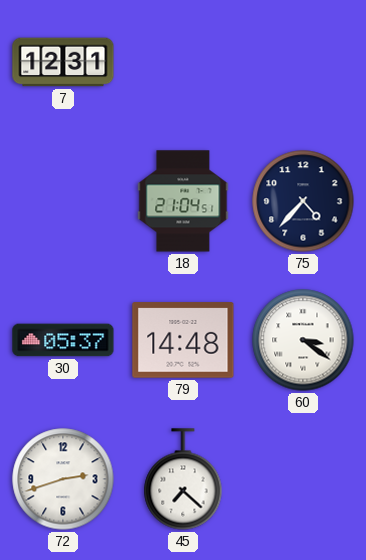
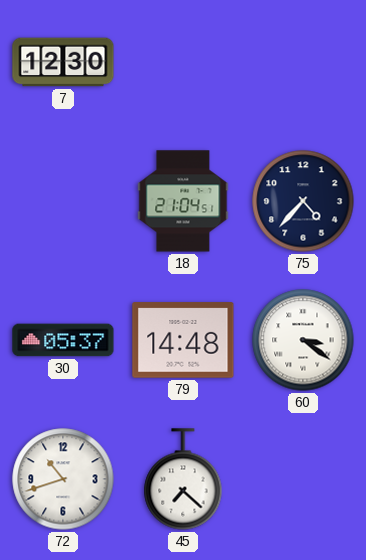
7: 12:31 -> 12:30
72: 2:42 -> 10:42
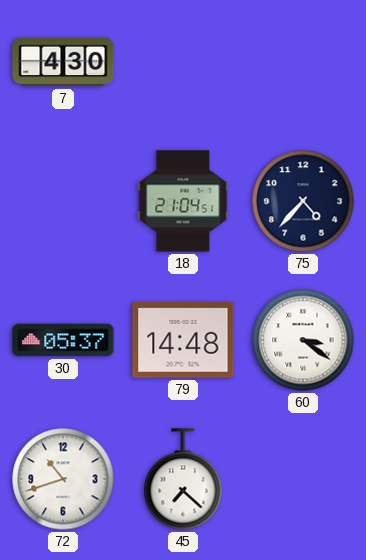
7: 12:30 -> 4:30
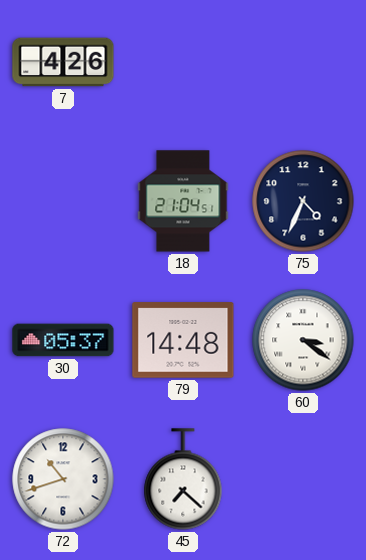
7: 4:30 -> 4:26
75: 4:37 -> 4:34
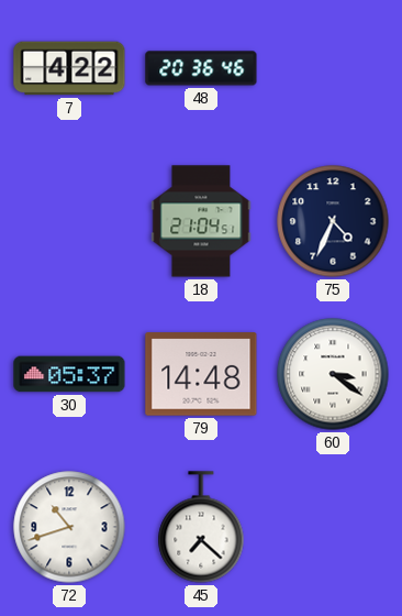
7: 4:26 -> 4:22
48: none -> 20:36
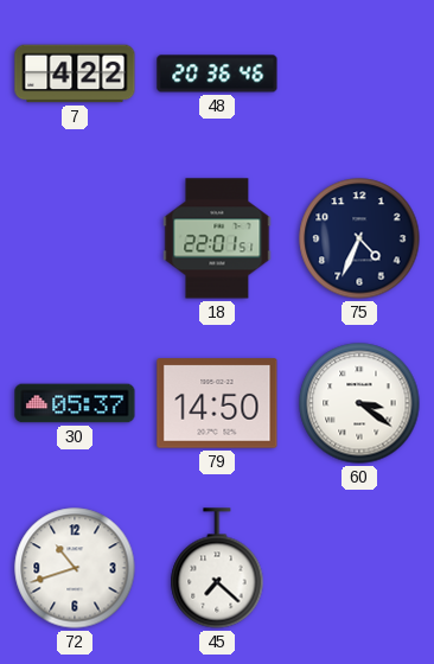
18: 21:04 -> 22:01
79: 14:48 -> 14:50
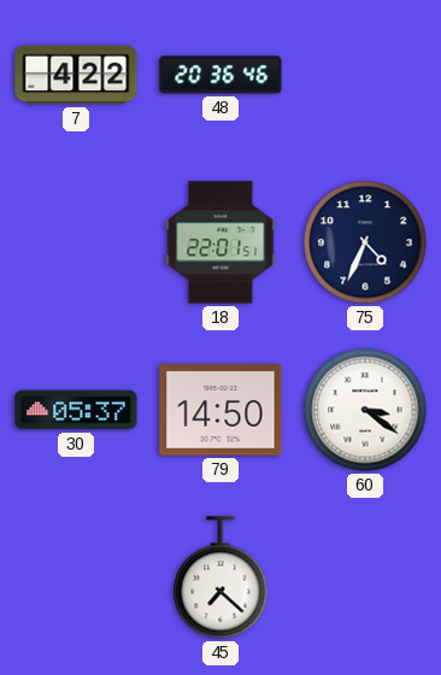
72: 10:42 -> none
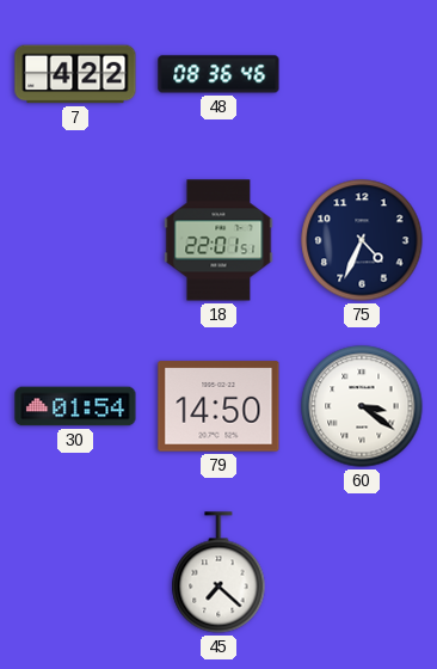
48: 20:36 -> 08:36
30: 05:37 -> 01:54
